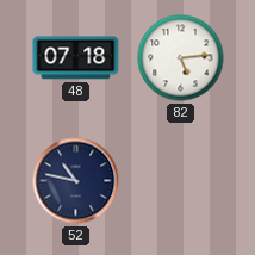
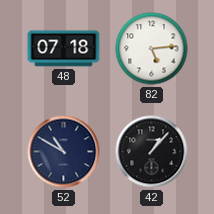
52: 10:47 -> 10:50
42: none -> 1:07
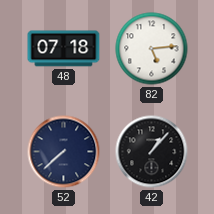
52: 10:50 -> 7:38
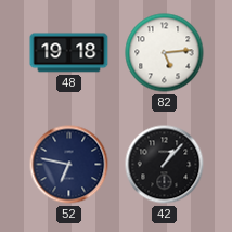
48: 07:18 -> 19:18
52: 7:38 -> 6:47
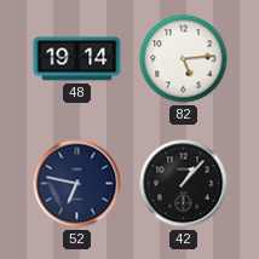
48: 19:18 -> 19:14
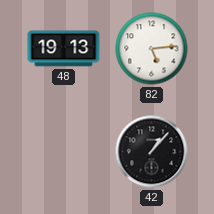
48: 19:14 -> 19:13
52: 6:47 -> none
